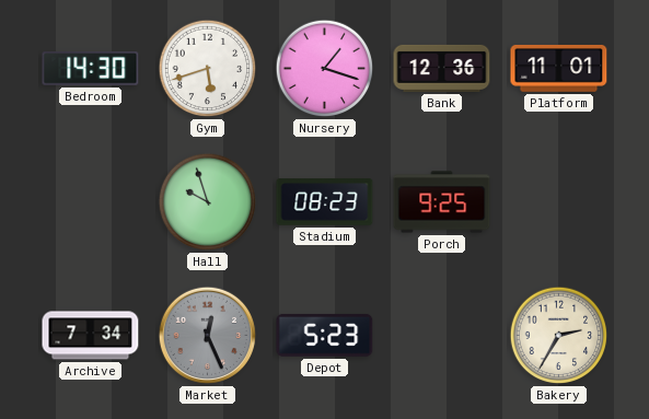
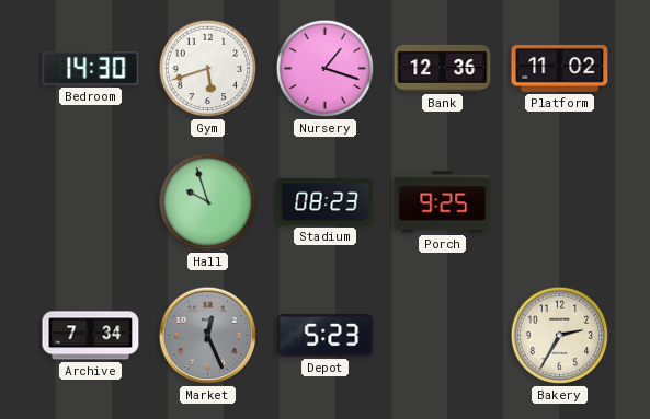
Platform: 11:01 -> 11:02
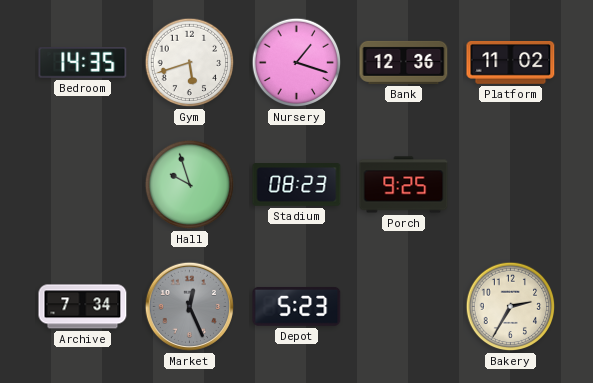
Bedroom: 14:30 -> 14:35
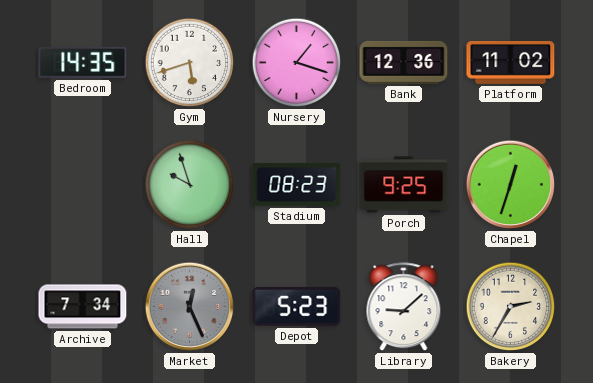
Chapel: none -> 12:33
Library: none -> 9:08
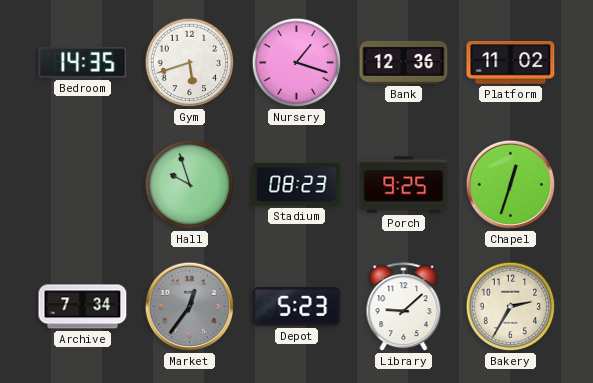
Market: 12:26 -> 12:36
